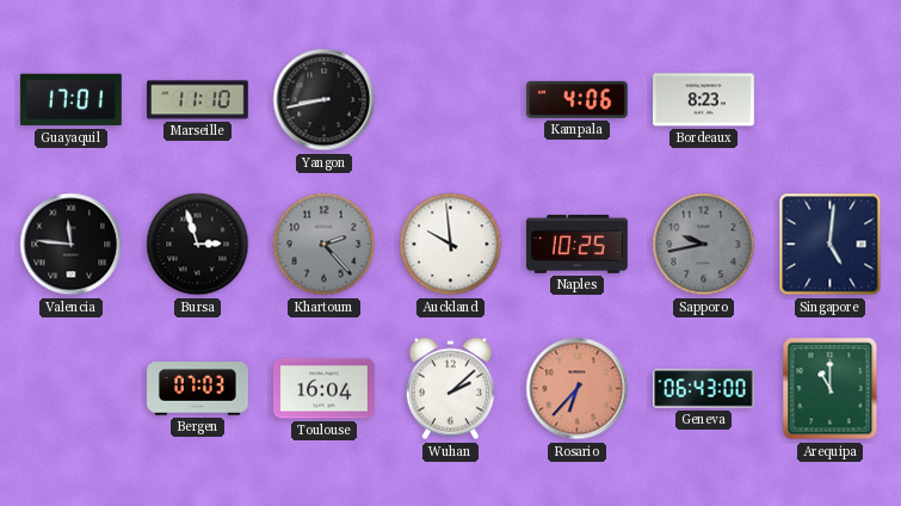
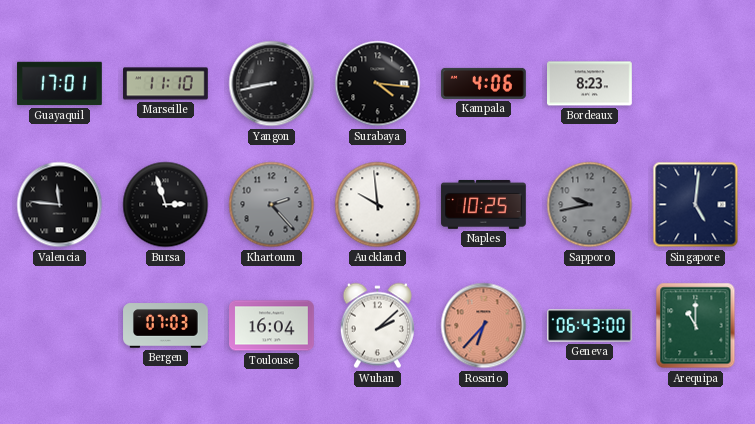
Surabaya: none -> 4:16
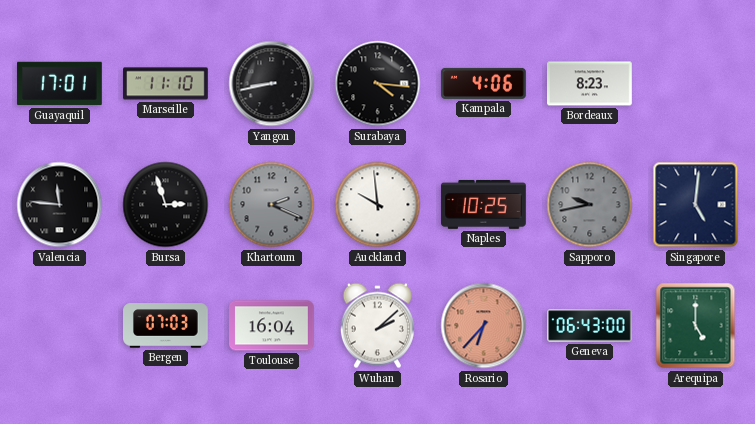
Khartoum: 2:23 -> 2:19
Arequipa: 11:00 -> 5:00
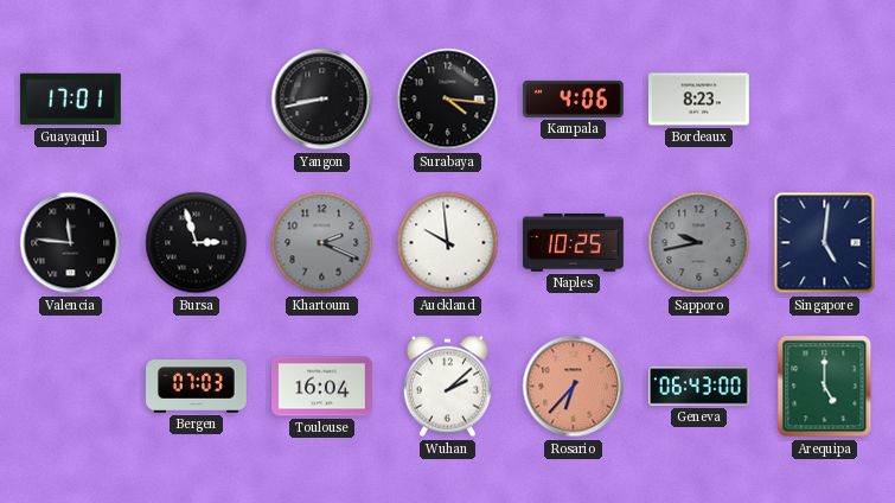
Marseille: 11:10 -> none
